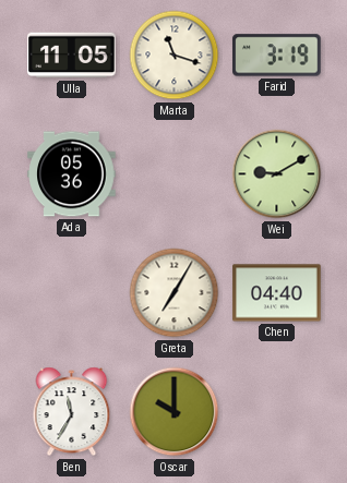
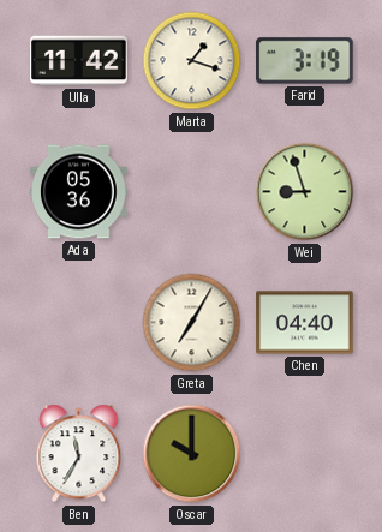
Ulla: 11:05 -> 11:42
Marta: 11:18 -> 1:18
Wei: 9:10 -> 8:57
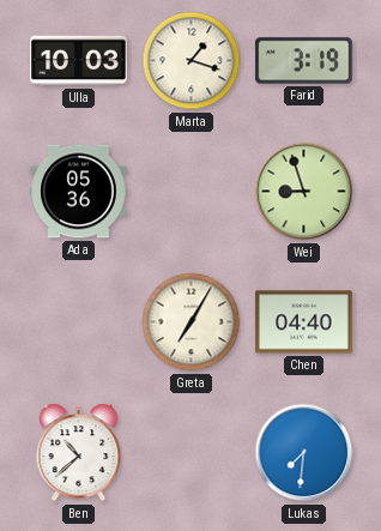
Ulla: 11:42 -> 10:03
Ben: 11:35 -> 10:38
Oscar: 10:00 -> none
Lukas: none -> 7:31
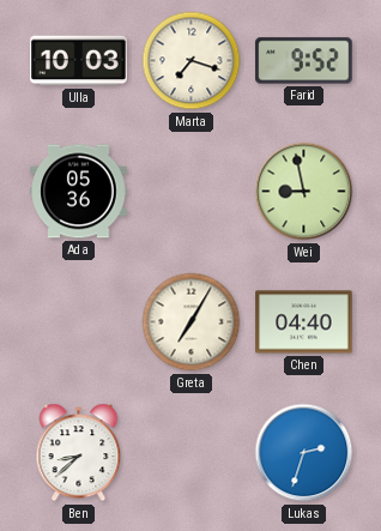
Marta: 1:18 -> 7:18
Farid: 3:19 -> 9:52
Wei: 8:57 -> 8:58
Ben: 10:38 -> 8:38
Lukas: 7:31 -> 2:33
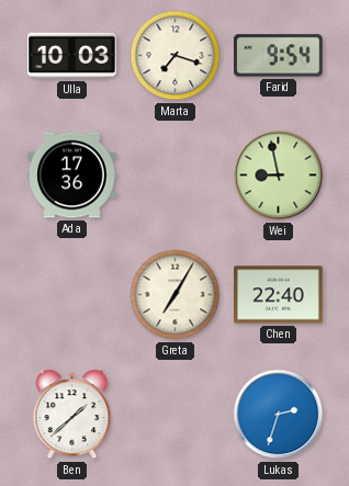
Farid: 9:52 -> 9:54
Ada: 05:36 -> 17:36
Chen: 04:40 -> 22:40
Ben: 8:38 -> 1:38
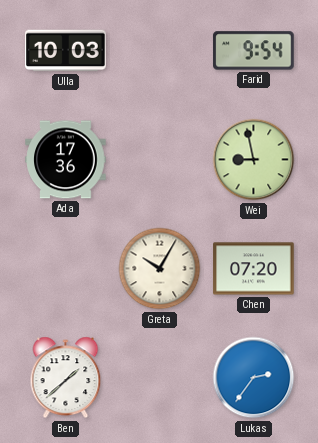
Marta: 7:18 -> none
Greta: 7:05 -> 10:05
Chen: 22:40 -> 07:20
Lukas: 2:33 -> 2:36
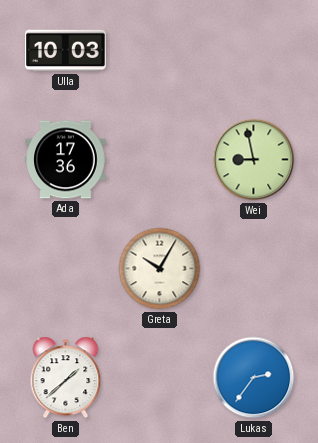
Farid: 9:54 -> none
Chen: 07:20 -> none
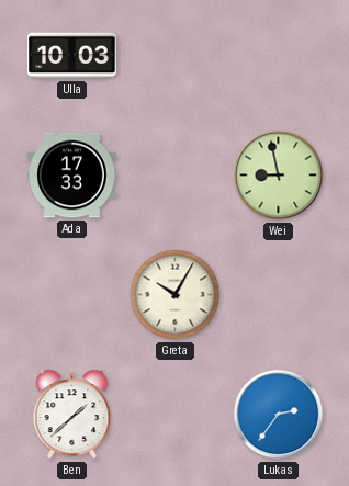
Ada: 17:36 -> 17:33
